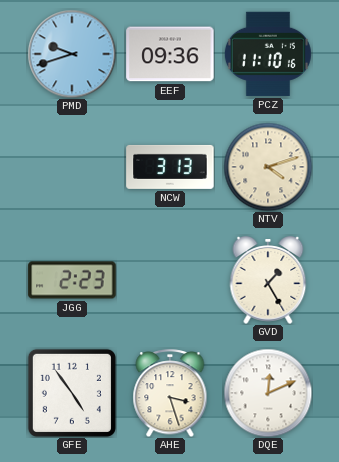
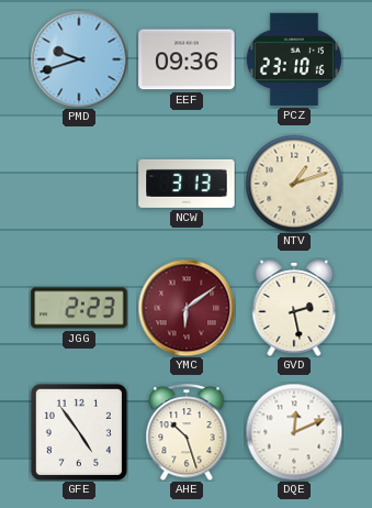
PCZ: 11:10 -> 23:10
NTV: 4:12 -> 1:12
YMC: none -> 6:09
GVD: 1:25 -> 2:28
AHE: 3:27 -> 10:27
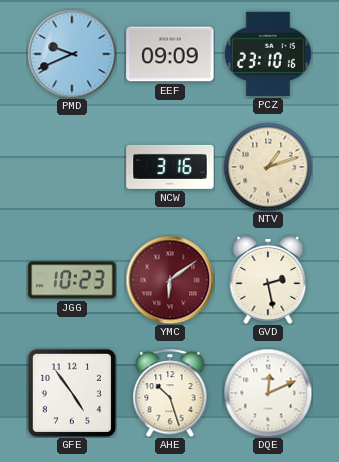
PMD: 9:42 -> 9:41
EEF: 09:36 -> 09:09
NCW: 3:13 -> 3:16
JGG: 2:23 -> 10:23
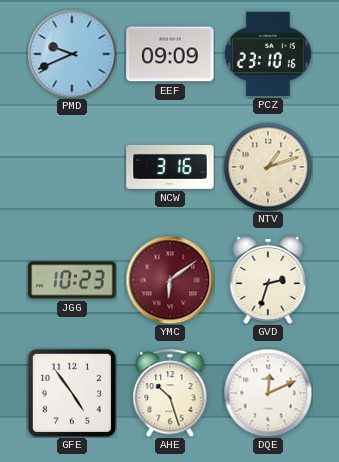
GVD: 2:28 -> 2:33
